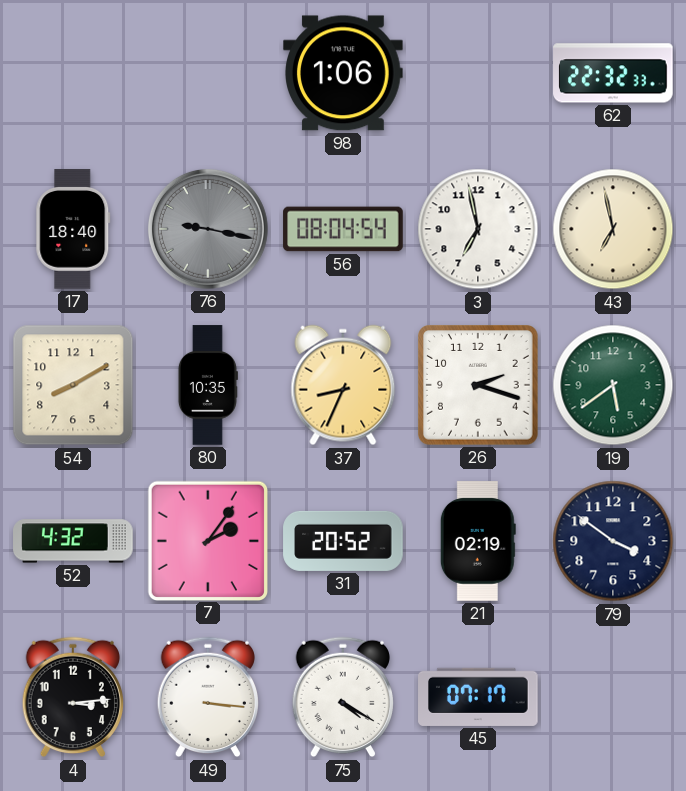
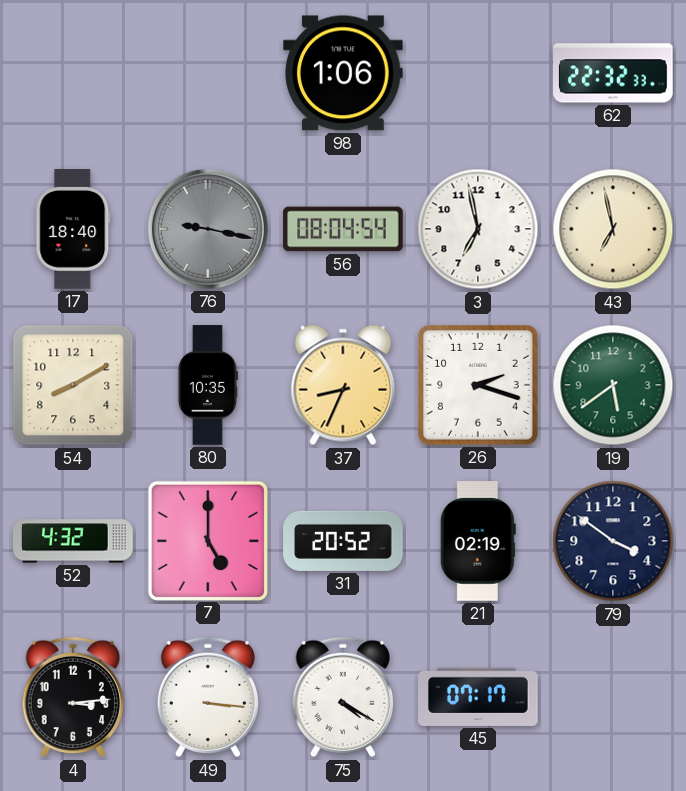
7: 2:06 -> 5:00
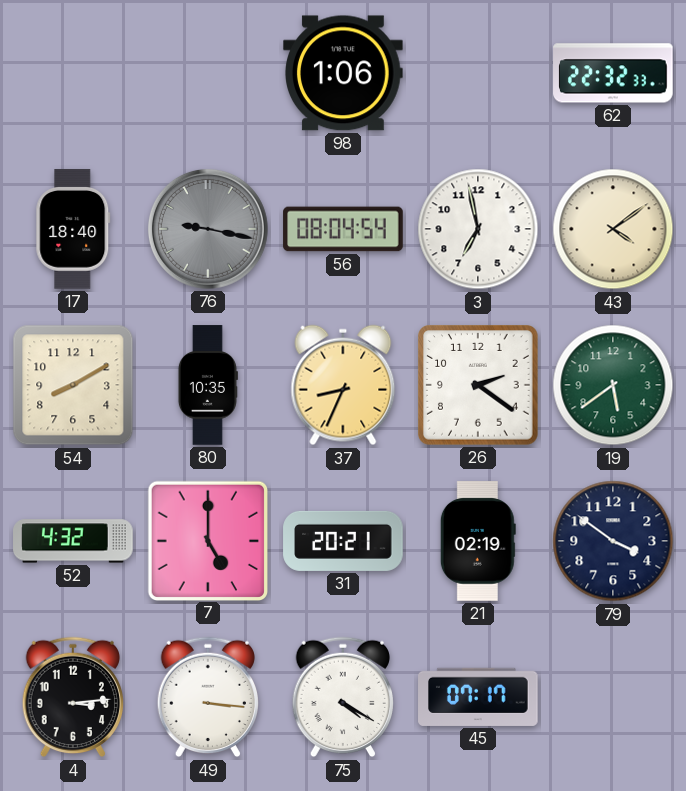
43: 6:58 -> 4:09
26: 2:18 -> 2:21
31: 20:52 -> 20:21
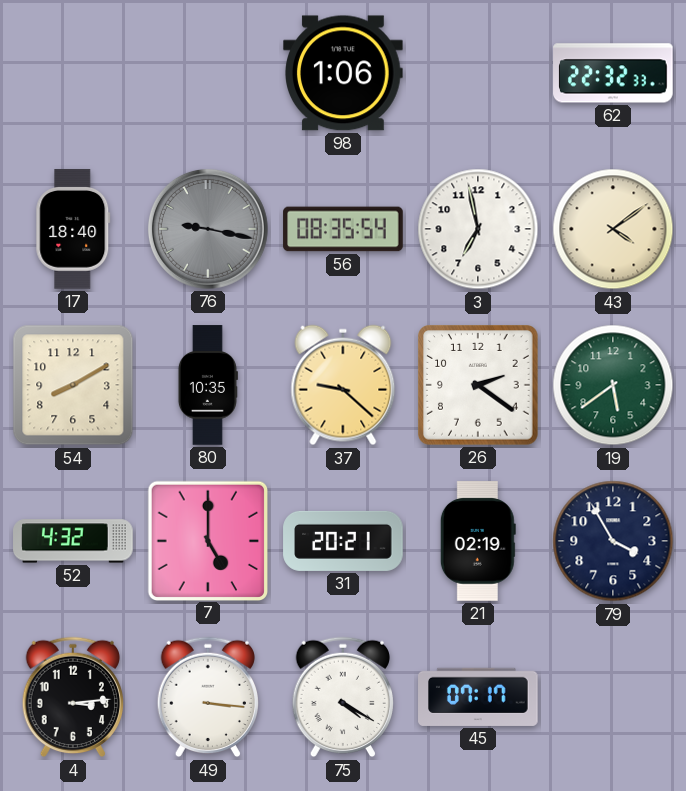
56: 08:04 -> 08:35
37: 8:34 -> 9:22
79: 3:51 -> 3:55
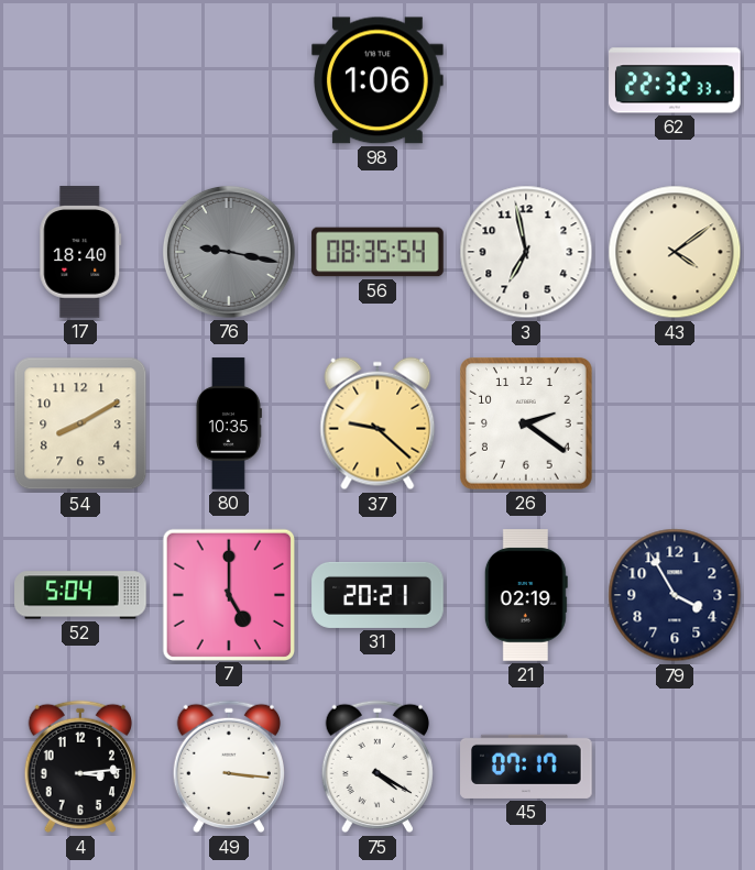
19: 5:39 -> none
52: 4:32 -> 5:04
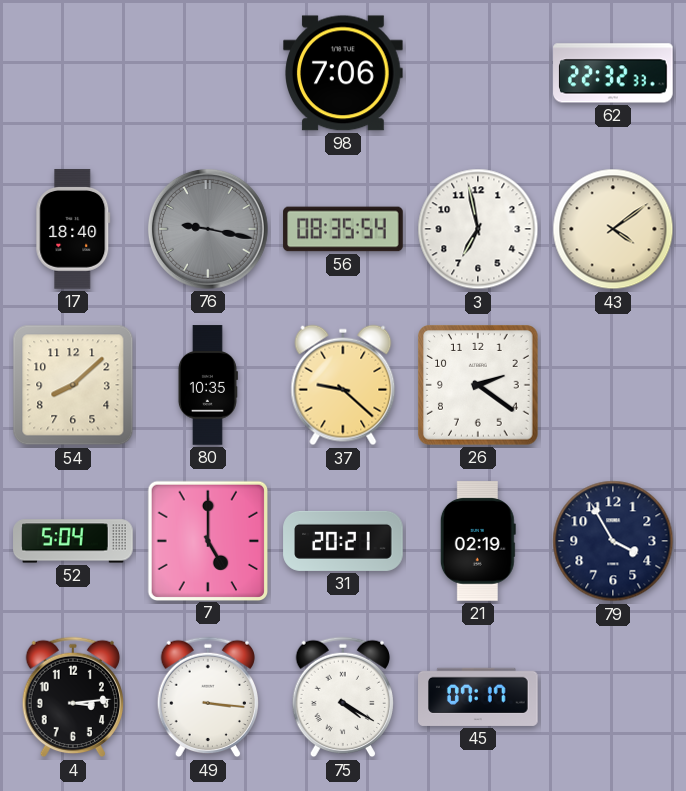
98: 1:06 -> 7:06
54: 8:10 -> 8:08
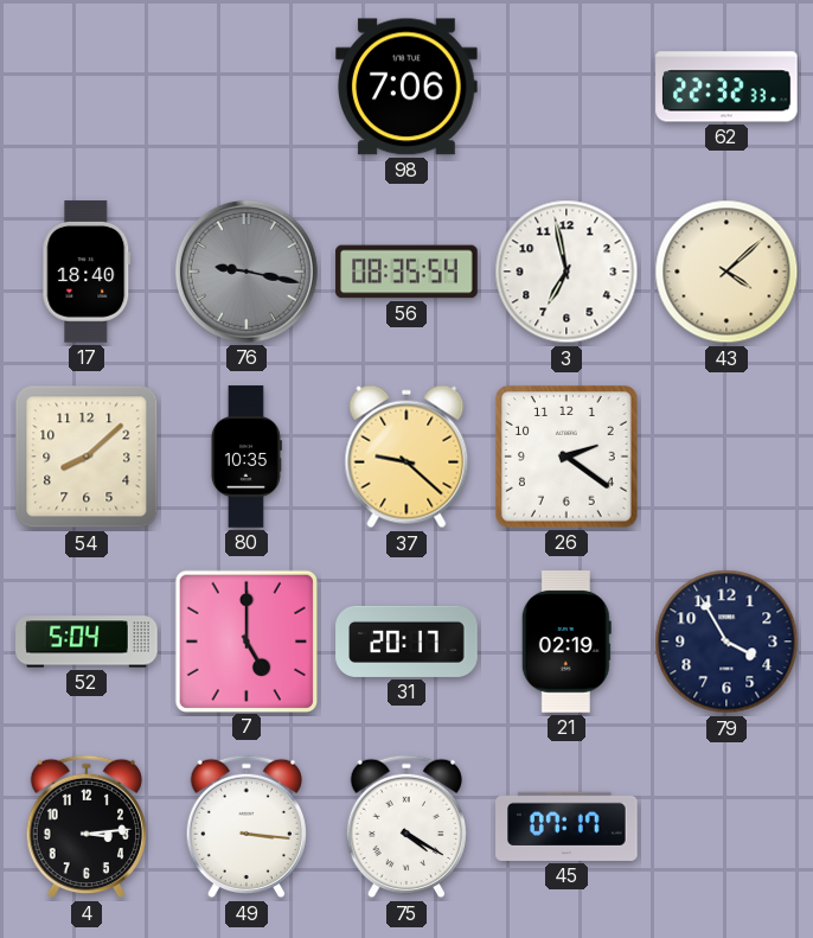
43: 4:09 -> 4:08
31: 20:21 -> 20:17
